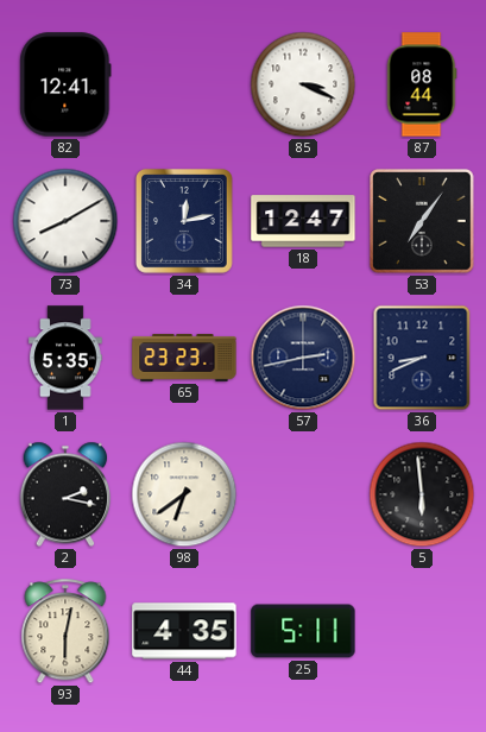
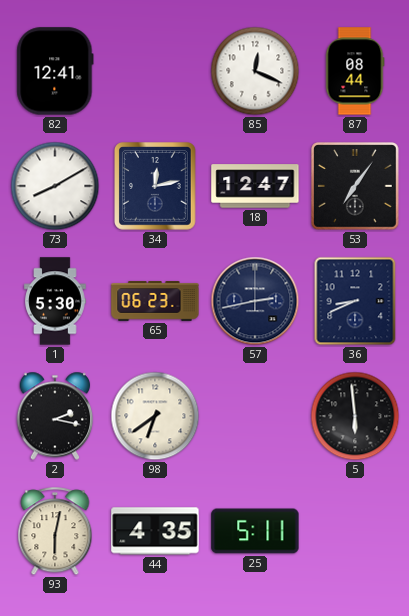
85: 3:19 -> 12:19
1: 5:35 -> 5:30
65: 23:23 -> 06:23
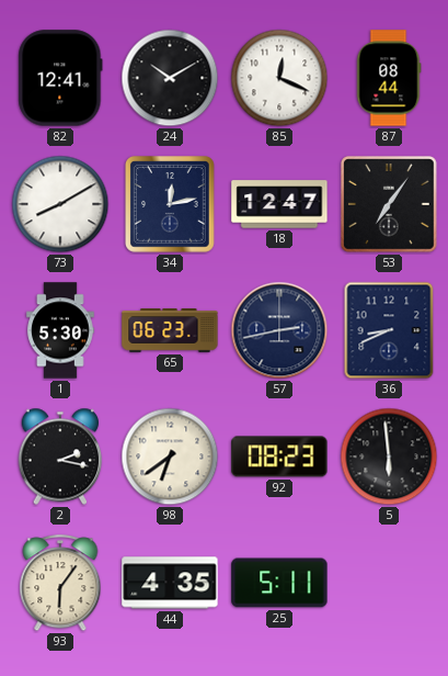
24: none -> 10:10
92: none -> 08:23
93: 6:02 -> 6:06
